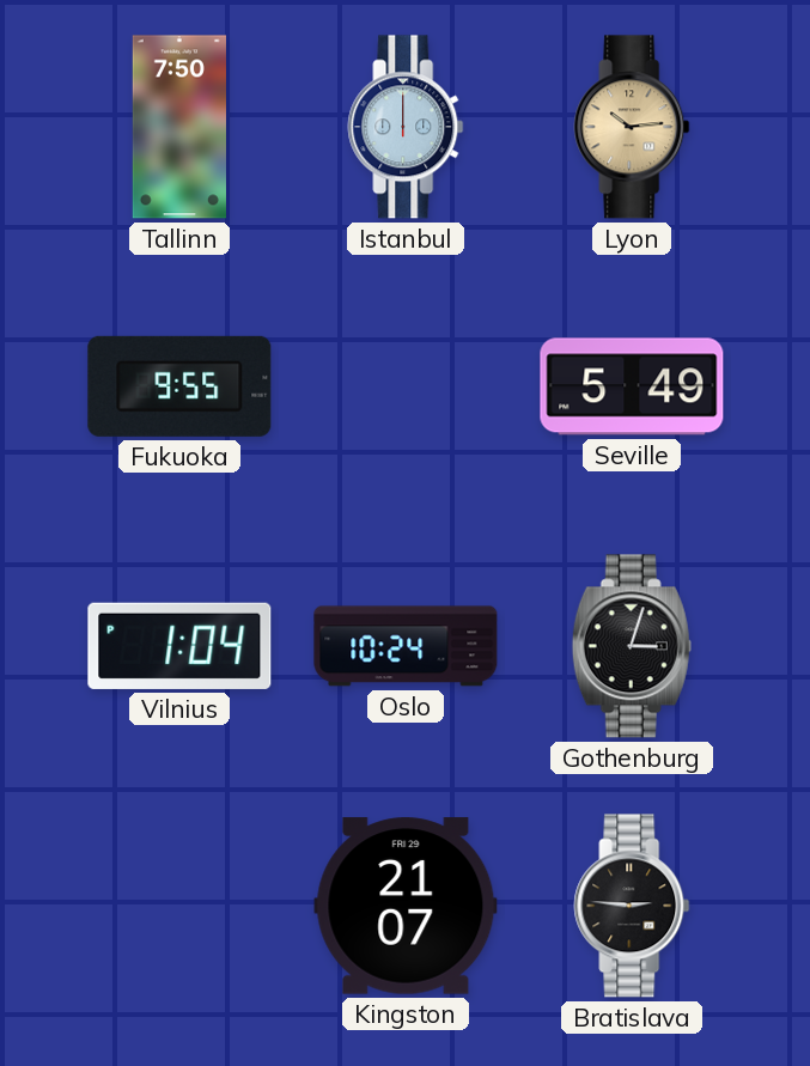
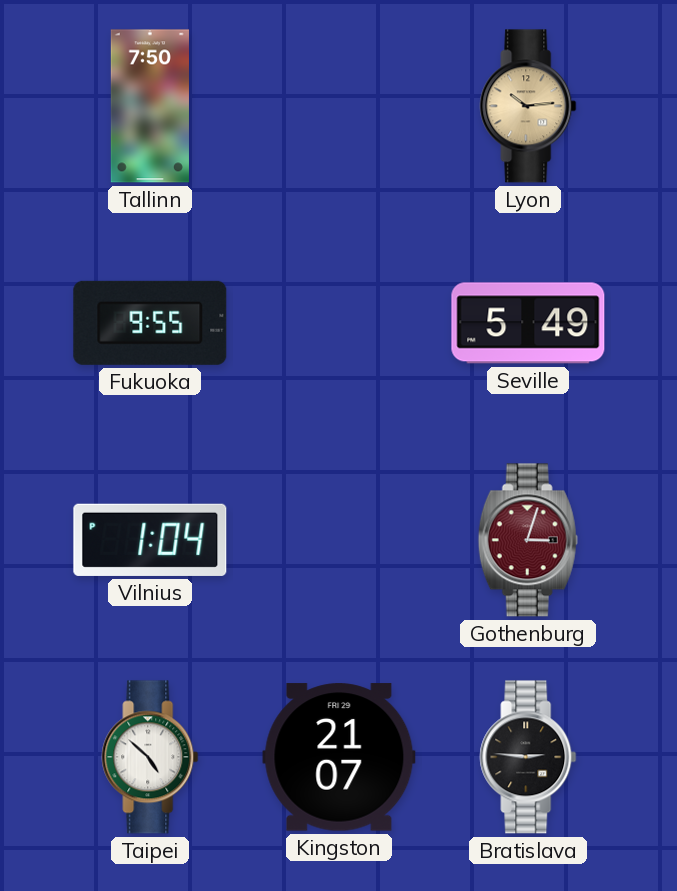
Istanbul: 12:00 -> none
Oslo: 10:24 -> none
Gothenburg dial: black -> burgundy
Taipei: none -> 4:52
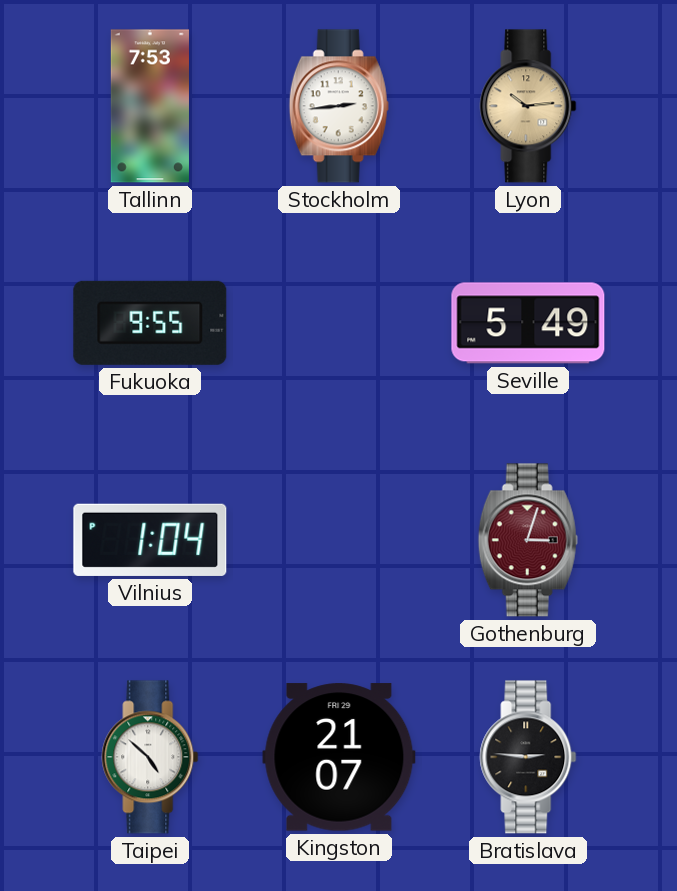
Tallinn: 7:50 -> 7:53
Stockholm: none -> 2:44
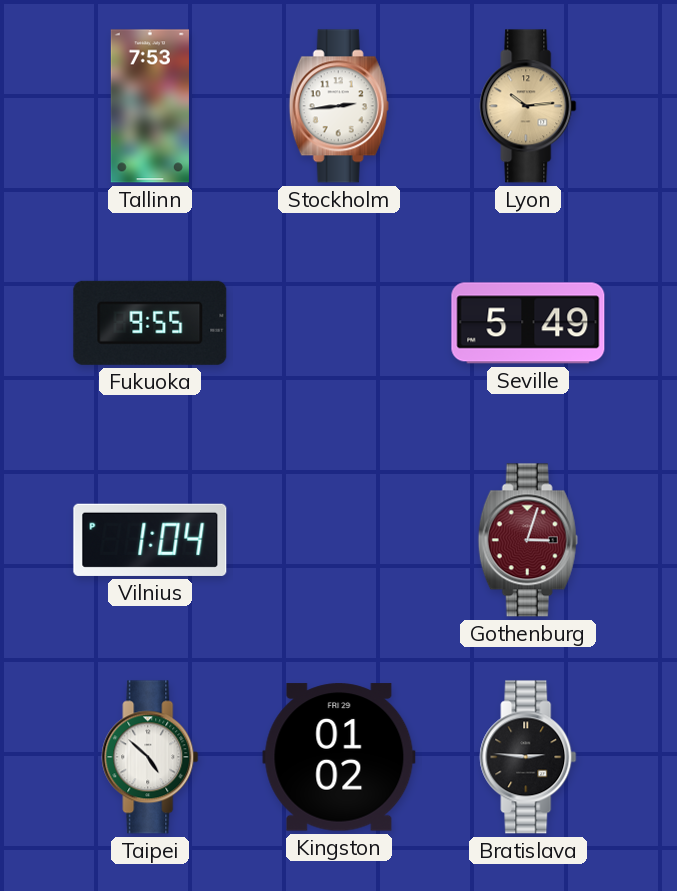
Kingston: 21:07 -> 01:02
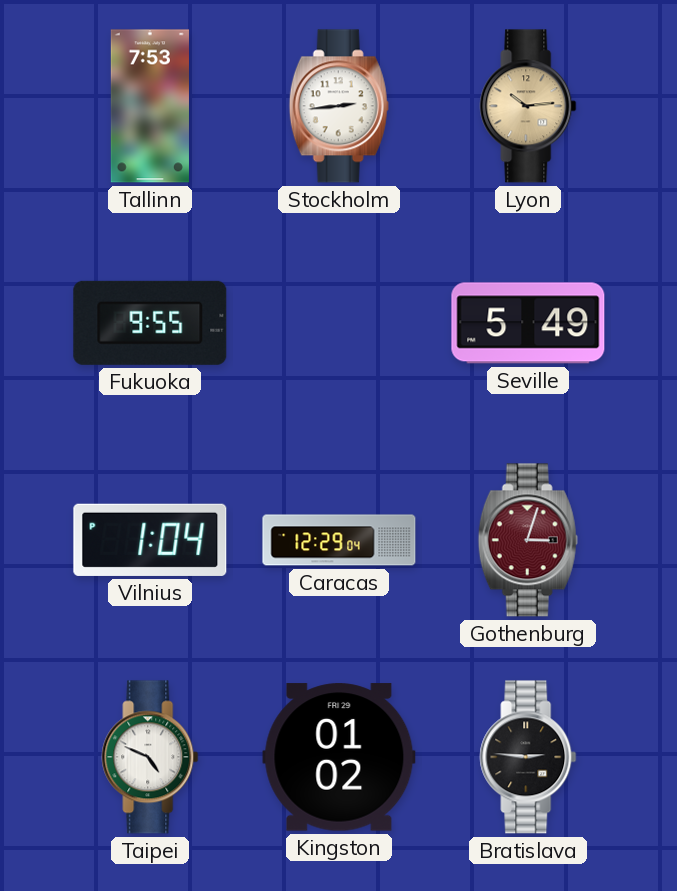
Caracas: none -> 12:29
Taipei: 4:52 -> 4:49
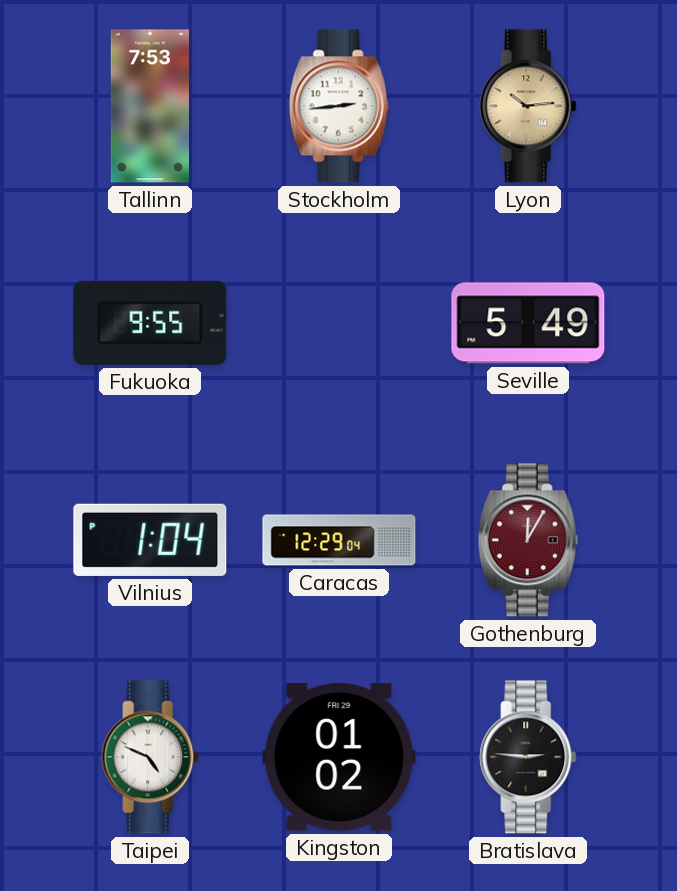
Gothenburg: 3:03 -> 12:05
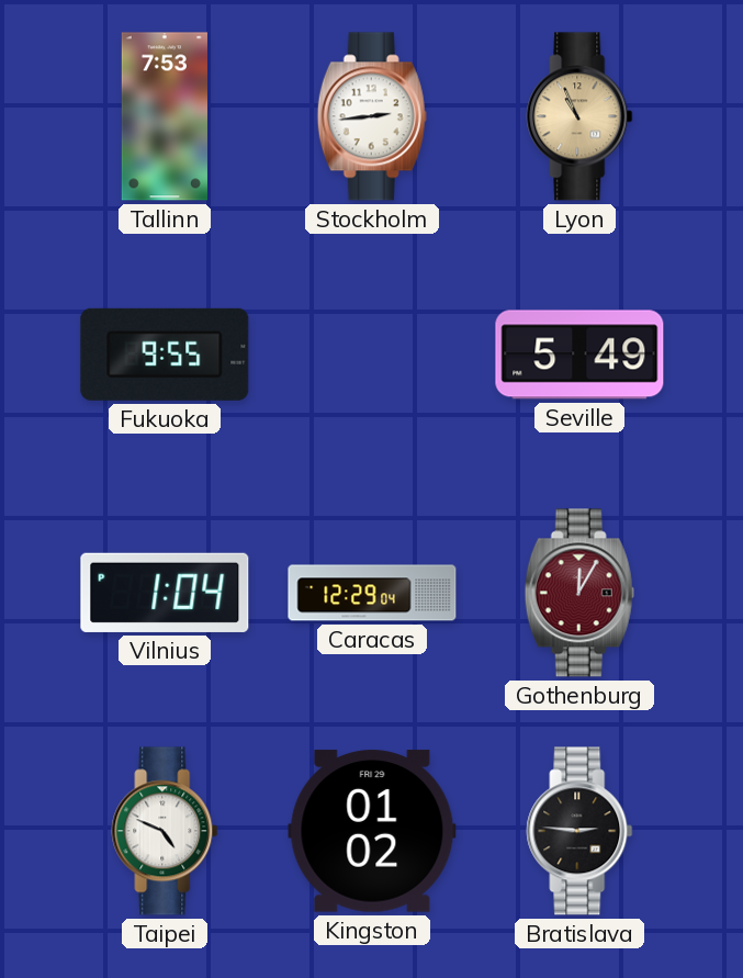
Lyon: 10:14 -> 10:56
